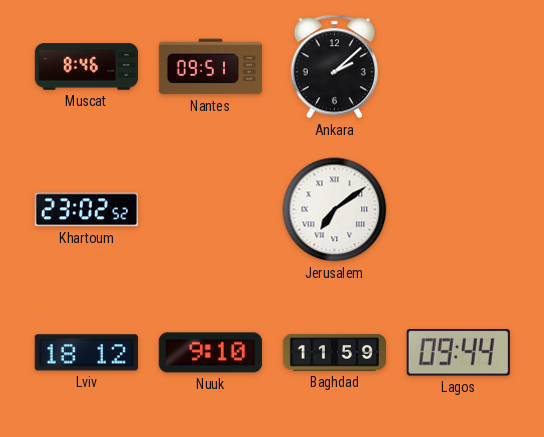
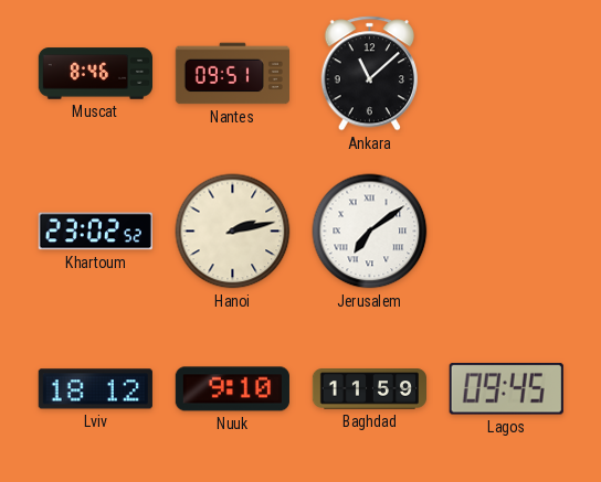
Ankara: 2:08 -> 11:08
Hanoi: none -> 2:13
Lagos: 09:44 -> 09:45
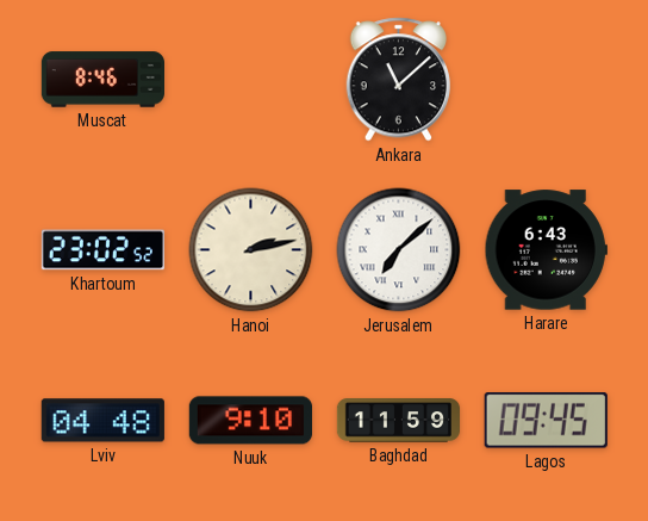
Nantes: 09:51 -> none
Jerusalem: 7:09 -> 7:08
Harare: none -> 6:43
Lviv: 18:12 -> 04:48
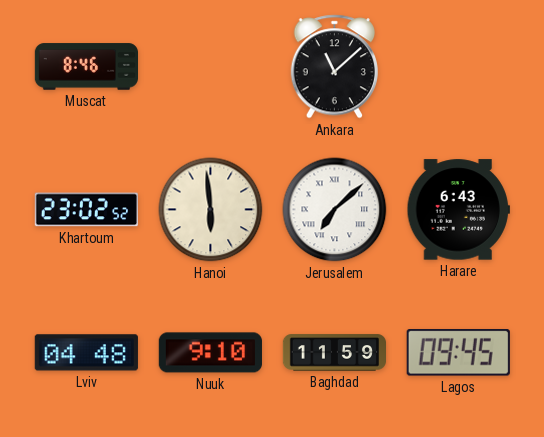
Hanoi: 2:13 -> 5:59
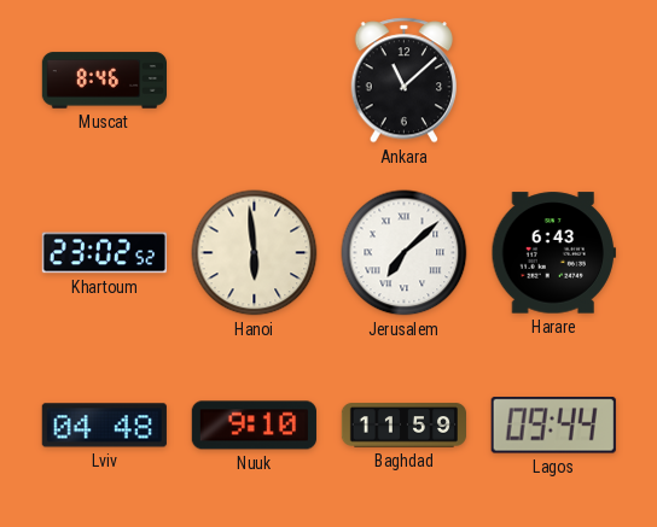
Lagos: 09:45 -> 09:44
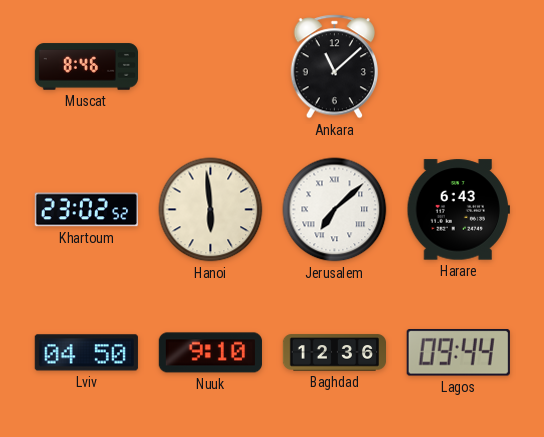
Lviv: 04:48 -> 04:50
Baghdad: 11:59 -> 12:36
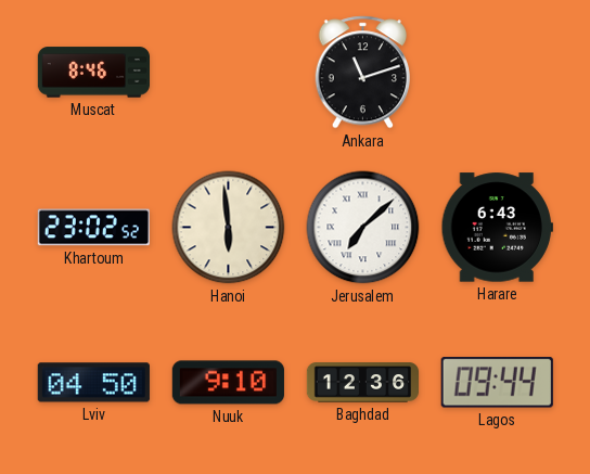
Ankara: 11:08 -> 11:12
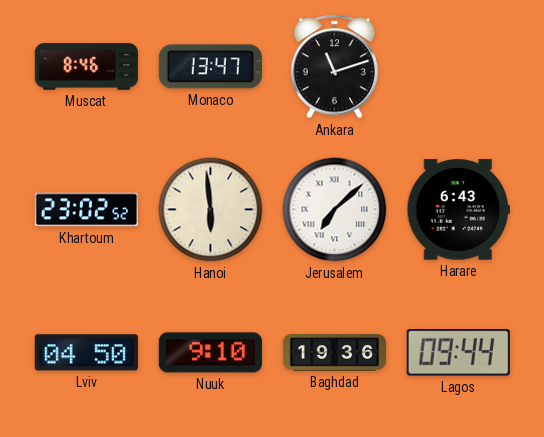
Monaco: none -> 13:47
Baghdad: 12:36 -> 19:36
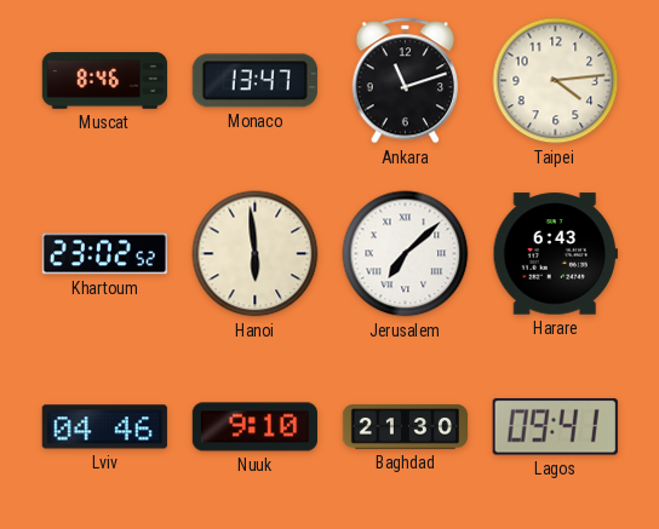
Taipei: none -> 4:14
Lviv: 04:50 -> 04:46
Baghdad: 19:36 -> 21:30
Lagos: 09:44 -> 09:41
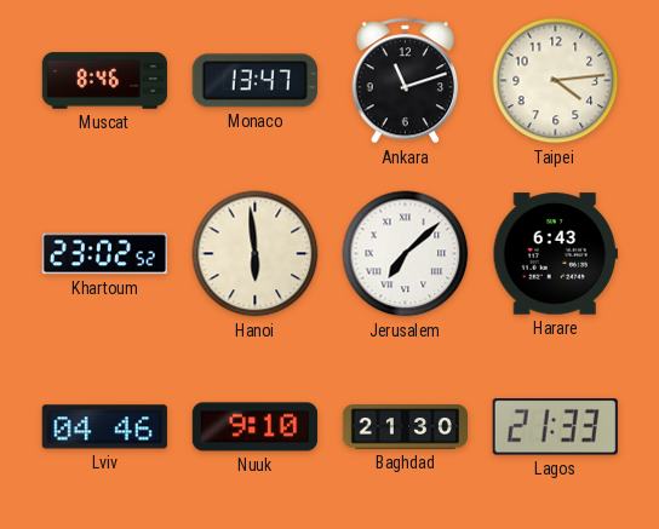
Lagos: 09:41 -> 21:33
